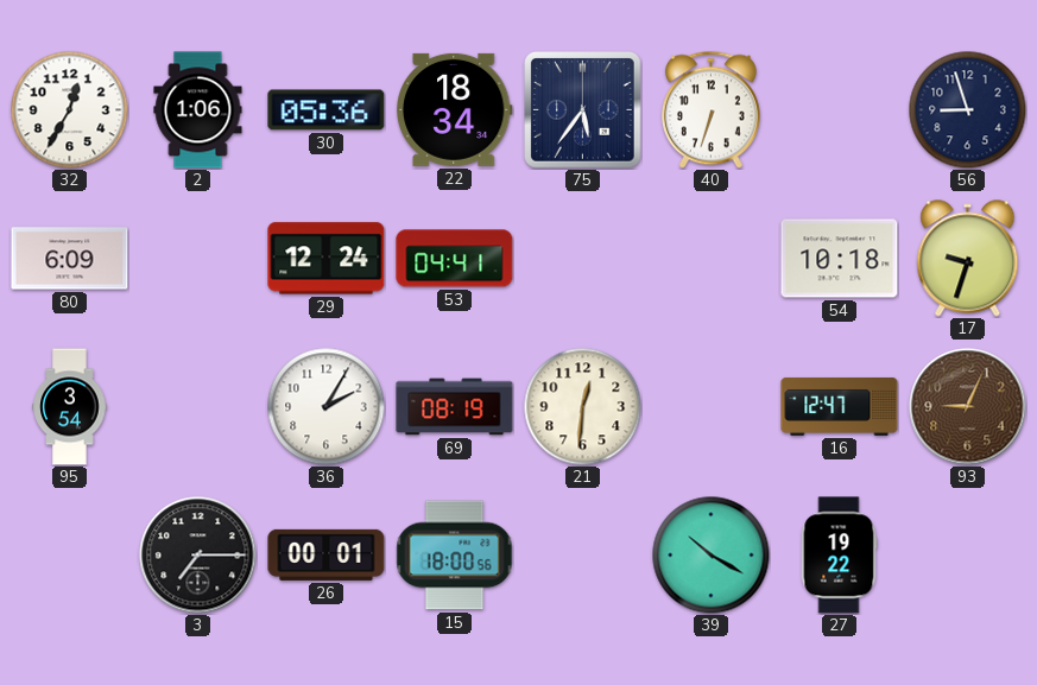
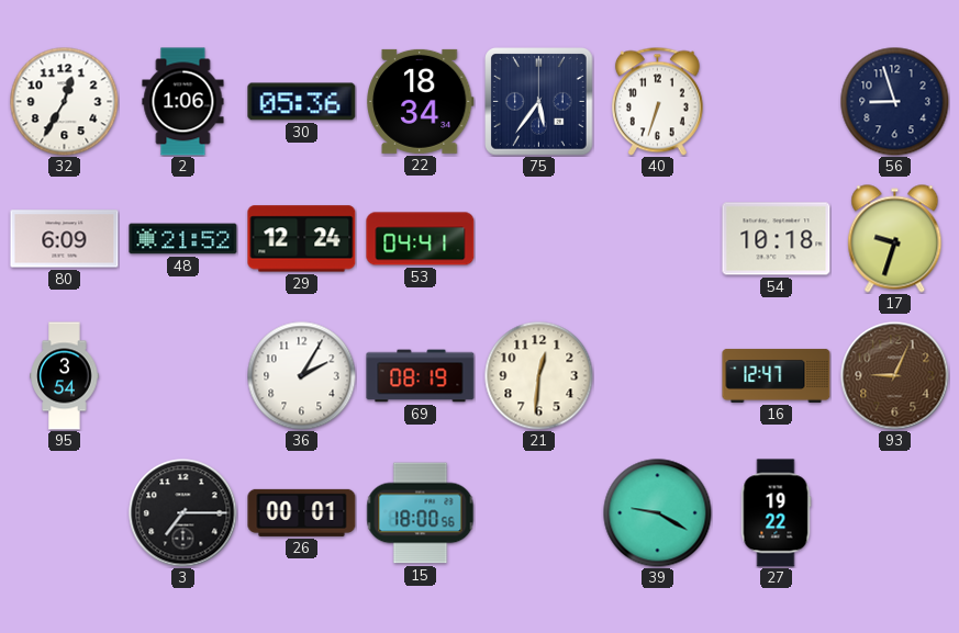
48: none -> 21:52
39: 10:20 -> 9:20
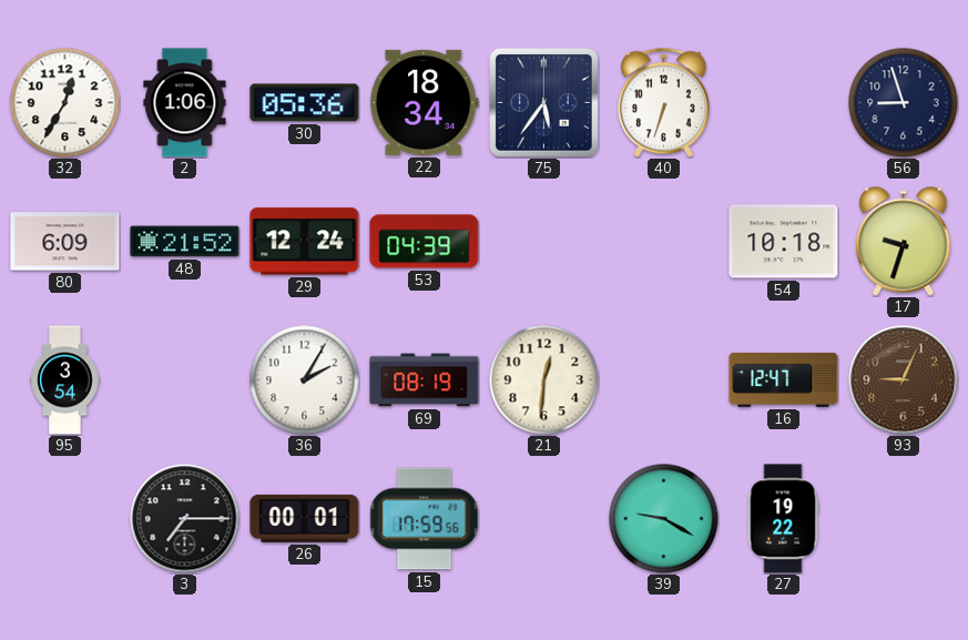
53: 04:41 -> 04:39
15: 18:00 -> 17:59
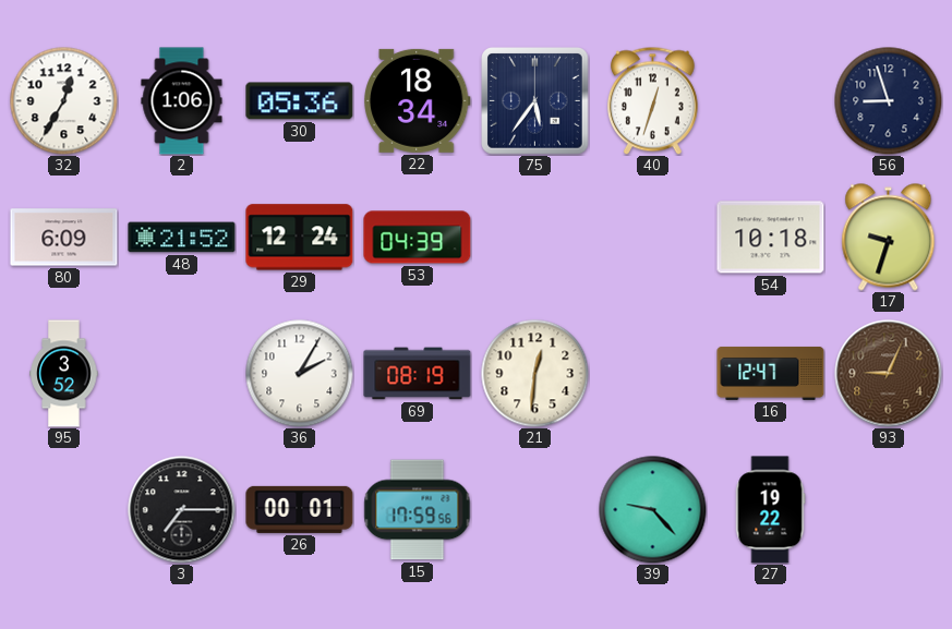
40: 6:33 -> 12:33
95: 3:54 -> 3:52
39: 9:20 -> 9:23
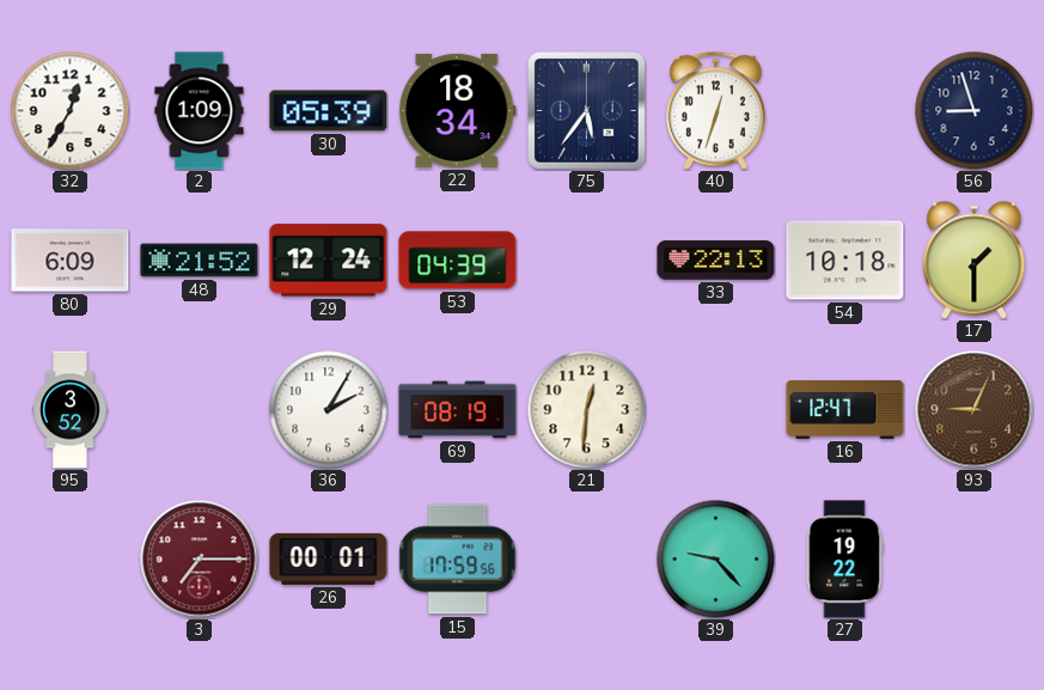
2: 1:06 -> 1:09
30: 05:36 -> 05:39
33: none -> 22:13
17: 9:33 -> 1:30
3 dial: black -> burgundy
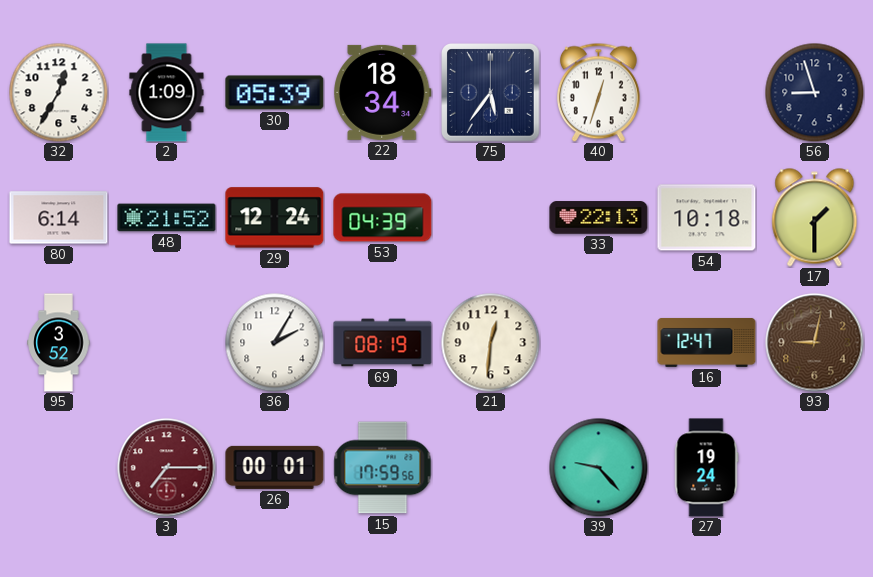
80: 6:09 -> 6:14
93: 9:04 -> 9:02
27: 19:22 -> 19:24
